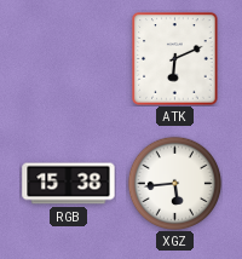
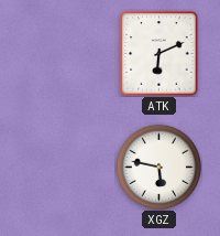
RGB: 15:38 -> none
XGZ: 5:44 -> 5:47
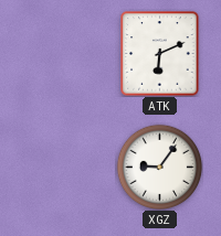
XGZ: 5:47 -> 9:06
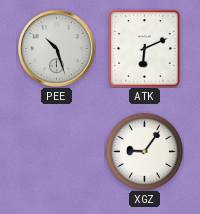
PEE: none -> 10:27
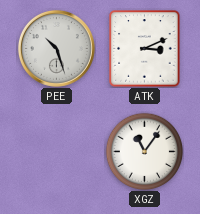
ATK: 6:11 -> 3:11
XGZ: 9:06 -> 11:06
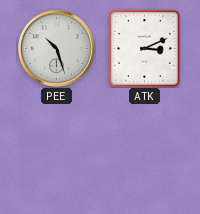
XGZ: 11:06 -> none
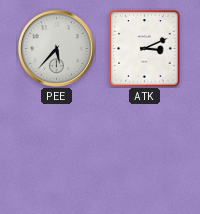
PEE: 10:27 -> 5:37
